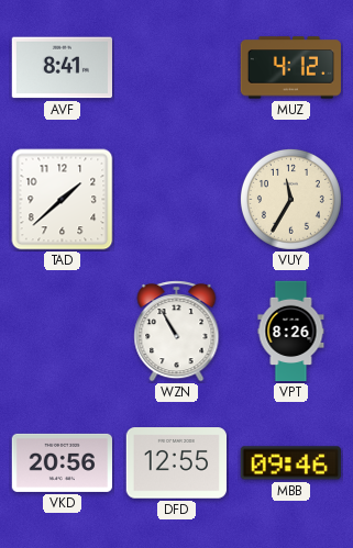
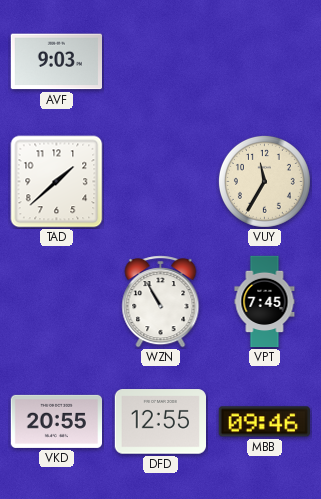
AVF: 8:41 -> 9:03
MUZ: 4:12 -> none
VPT: 8:26 -> 7:45
VKD: 20:56 -> 20:55
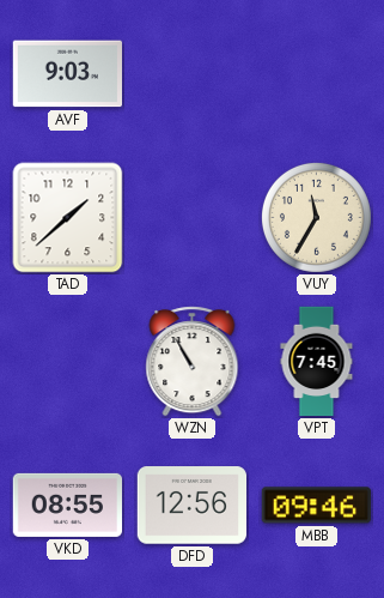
VKD: 20:55 -> 08:55
DFD: 12:55 -> 12:56
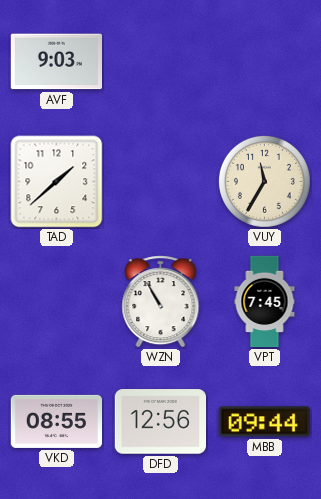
MBB: 09:46 -> 09:44
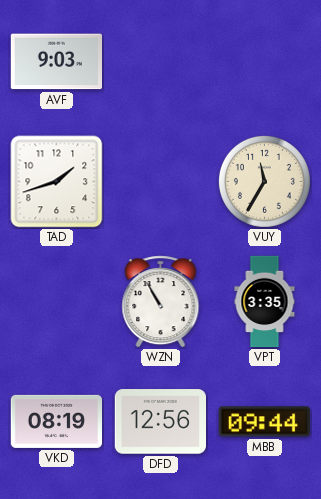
TAD: 1:38 -> 1:42
VPT: 7:45 -> 3:35
VKD: 08:55 -> 08:19
